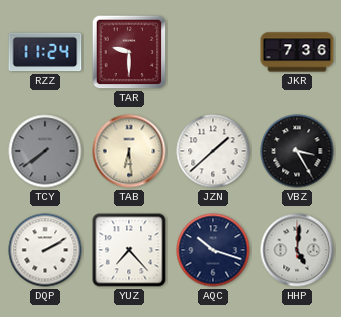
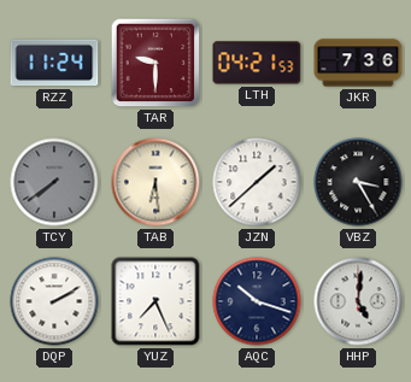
LTH: none -> 04:21
YUZ: 7:23 -> 7:26
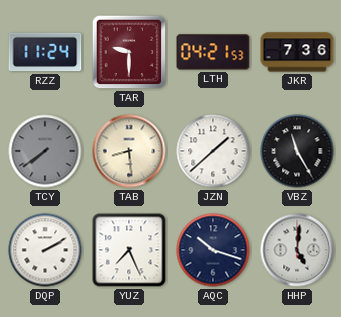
TAB: 6:29 -> 8:29
VBZ: 3:25 -> 11:25
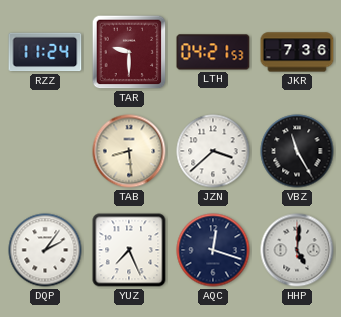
TCY: 7:39 -> none
JZN: 1:38 -> 3:38
DQP: 2:10 -> 2:06
AQC: 10:18 -> 12:18
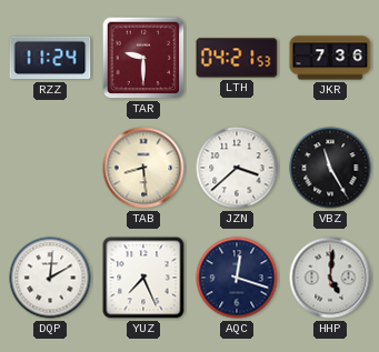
DQP: 2:06 -> 2:01
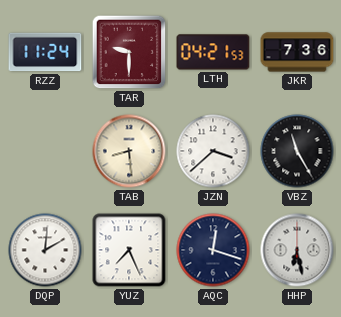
HHP: 5:01 -> 6:28
